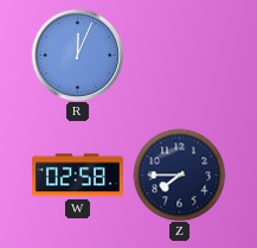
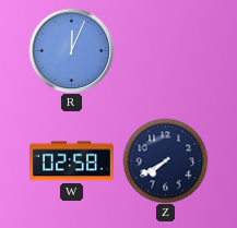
Z: 7:45 -> 7:40
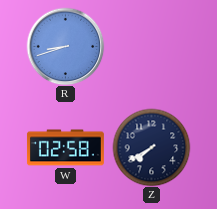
R: 12:04 -> 8:42
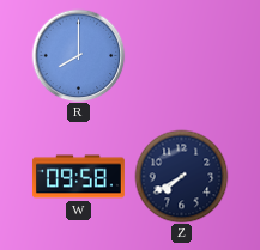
R: 8:42 -> 8:00
W: 02:58 -> 09:58
